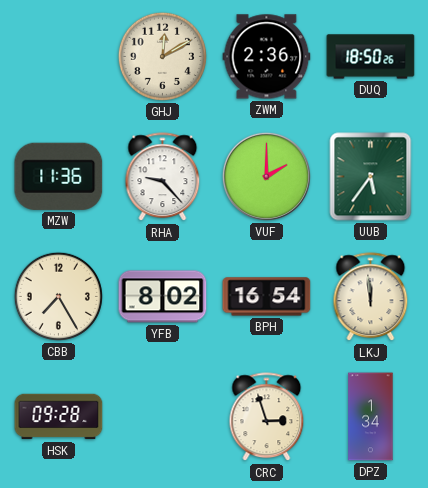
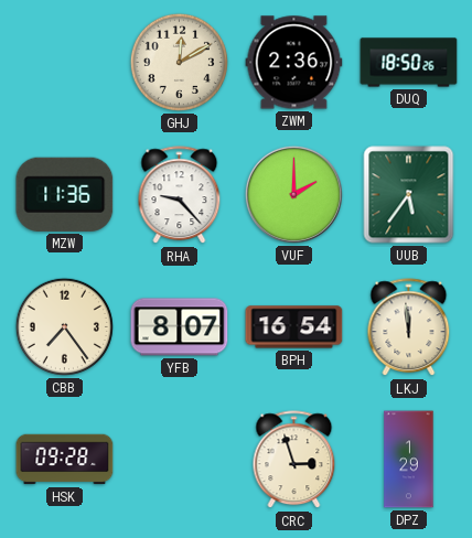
CBB: 7:25 -> 7:24
YFB: 8:02 -> 8:07
DPZ: 1:34 -> 1:29
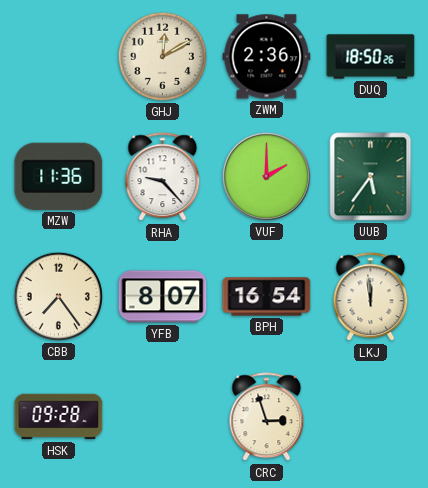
DPZ: 1:29 -> none
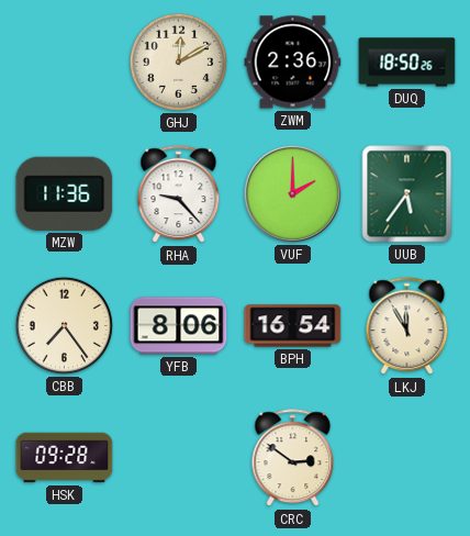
YFB: 8:07 -> 8:06
LKJ: 11:59 -> 11:55
CRC: 2:57 -> 2:51
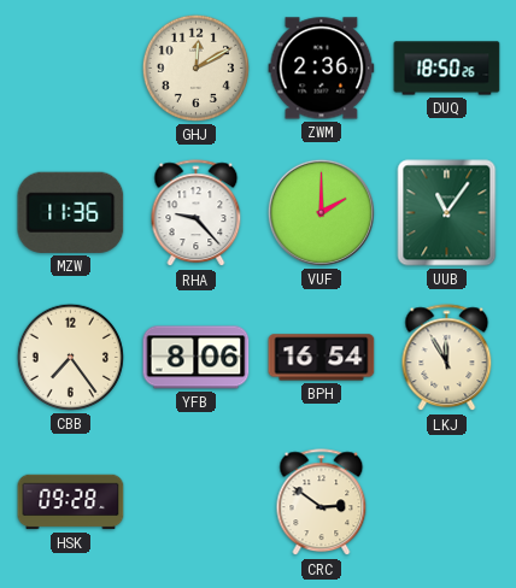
UUB: 5:36 -> 11:06
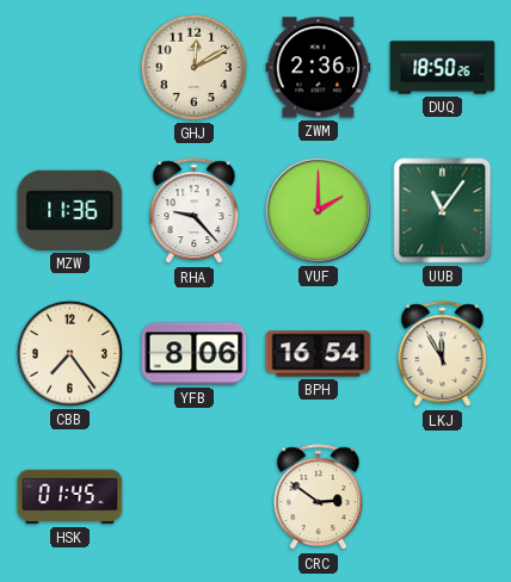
HSK: 09:28 -> 01:45
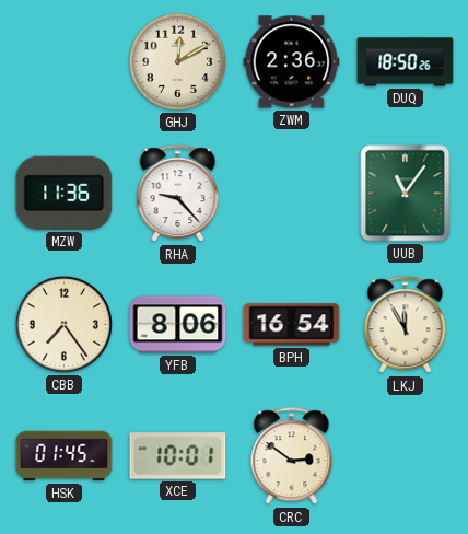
VUF: 2:00 -> none
XCE: none -> 10:01
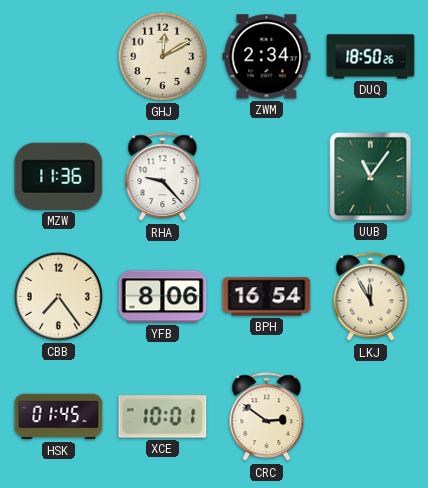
ZWM: 2:36 -> 2:34
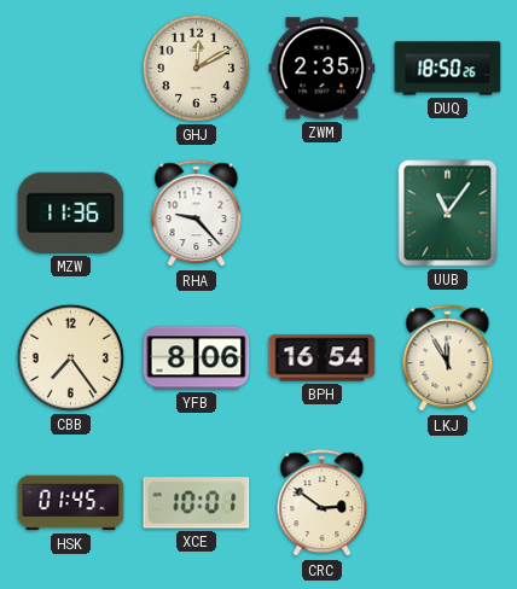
ZWM: 2:34 -> 2:35
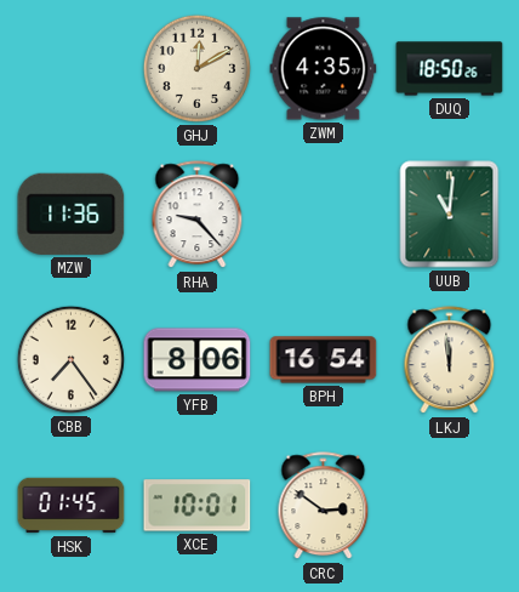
ZWM: 2:35 -> 4:35
UUB: 11:06 -> 11:01
LKJ: 11:55 -> 11:59
